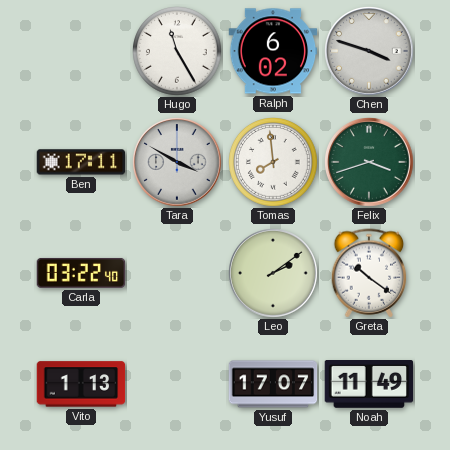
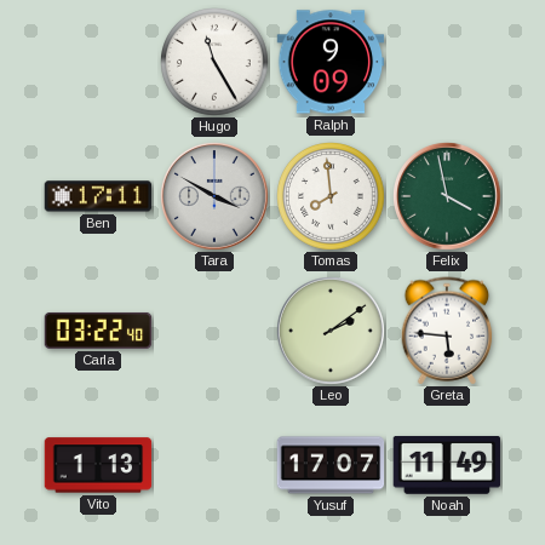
Ralph: 6:02 -> 9:09
Chen: 3:48 -> none
Felix: 3:42 -> 3:58
Greta: 10:21 -> 5:46
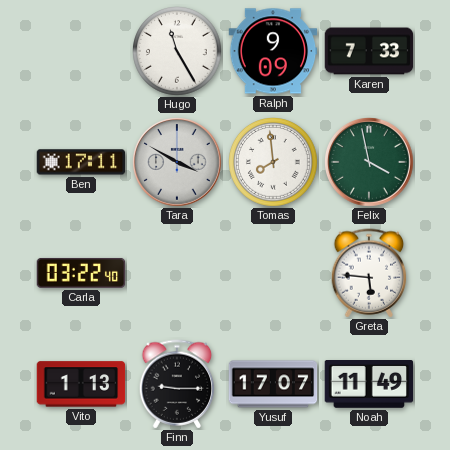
Karen: none -> 7:33
Leo: 2:09 -> none
Finn: none -> 9:15
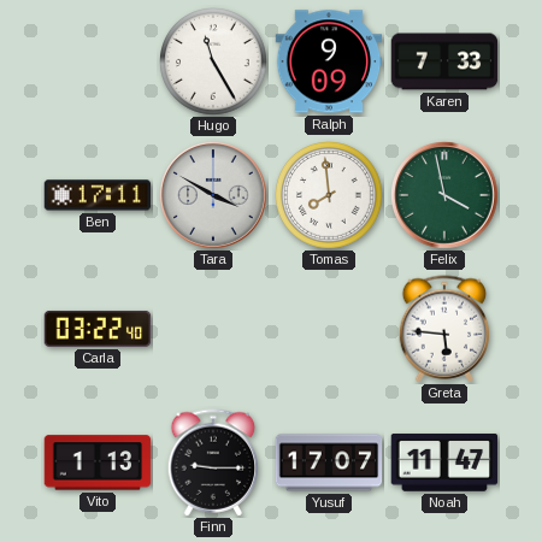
Noah: 11:49 -> 11:47
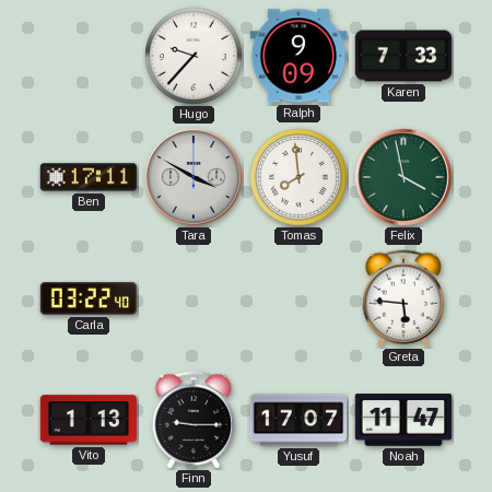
Hugo: 11:25 -> 9:37
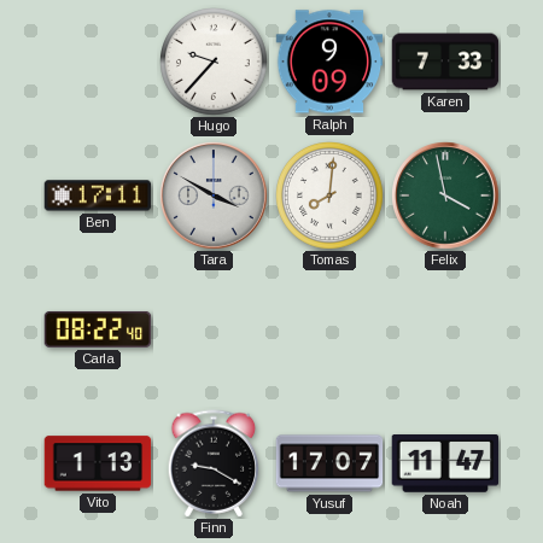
Tomas: 7:59 -> 8:01
Carla: 03:22 -> 08:22
Greta: 5:46 -> none
Finn: 9:15 -> 9:20
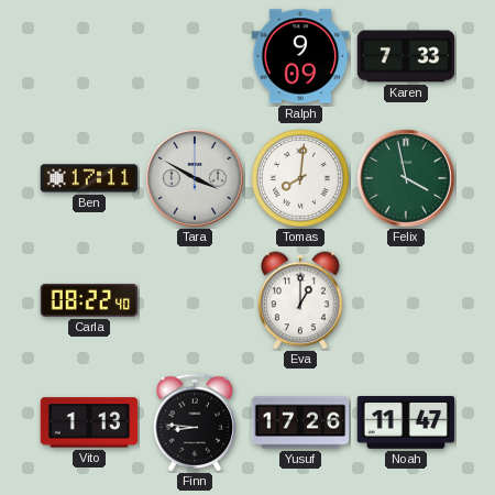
Hugo: 9:37 -> none
Eva: none -> 1:00
Finn: 9:20 -> 8:46
Yusuf: 17:07 -> 17:26
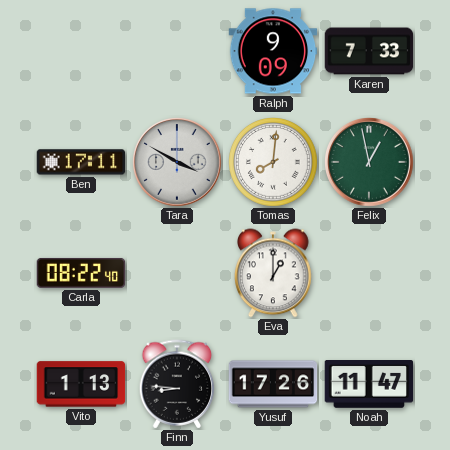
Felix: 3:58 -> 12:58
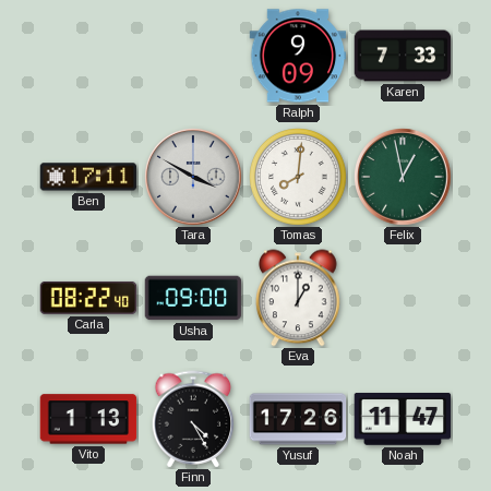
Usha: none -> 09:00
Finn: 8:46 -> 4:25
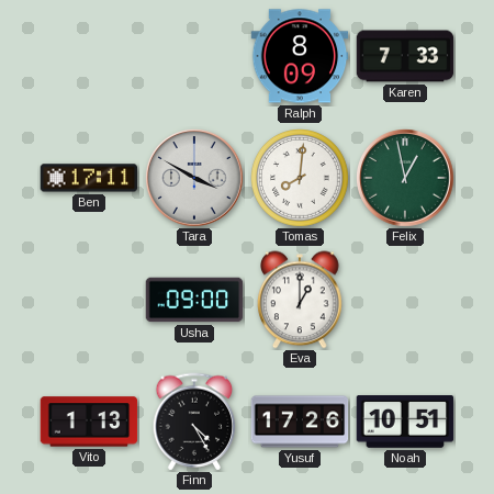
Ralph: 9:09 -> 8:09
Carla: 08:22 -> none
Noah: 11:47 -> 10:51
